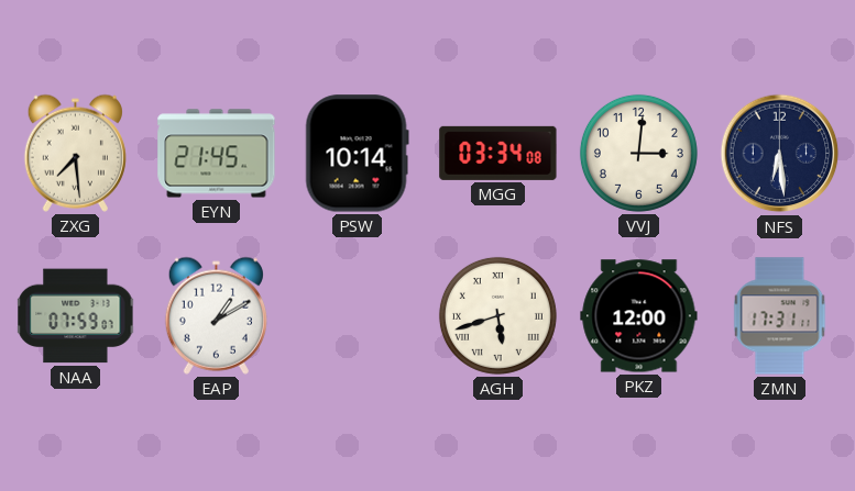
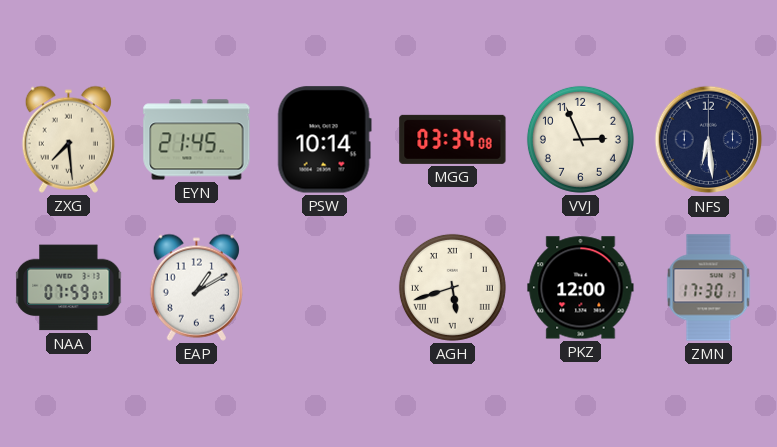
VVJ: 3:01 -> 2:56
ZMN: 17:31 -> 17:30
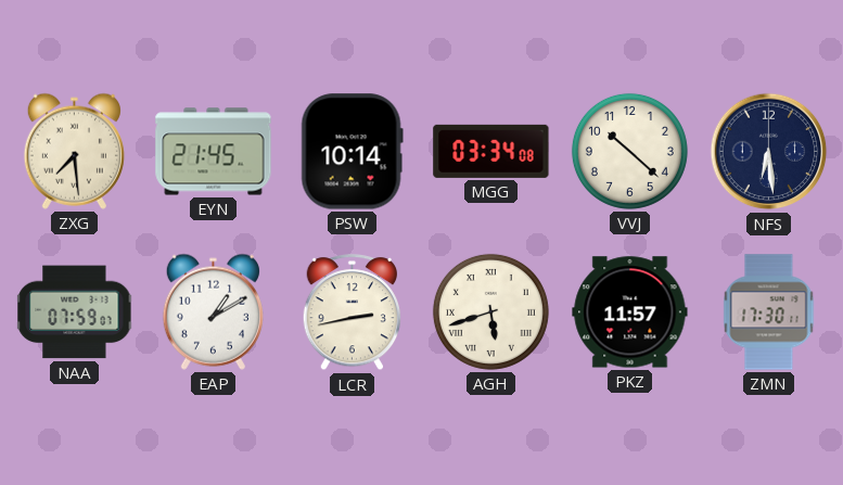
VVJ: 2:56 -> 10:22
LCR: none -> 2:43
PKZ: 12:00 -> 11:57
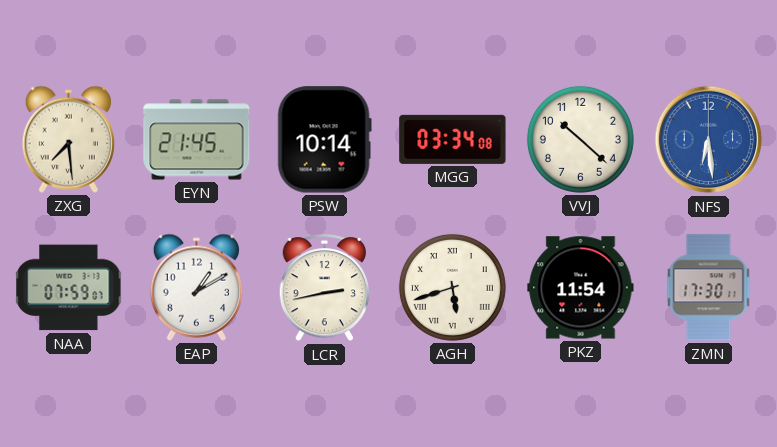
NFS dial: navy -> blue
PKZ: 11:57 -> 11:54
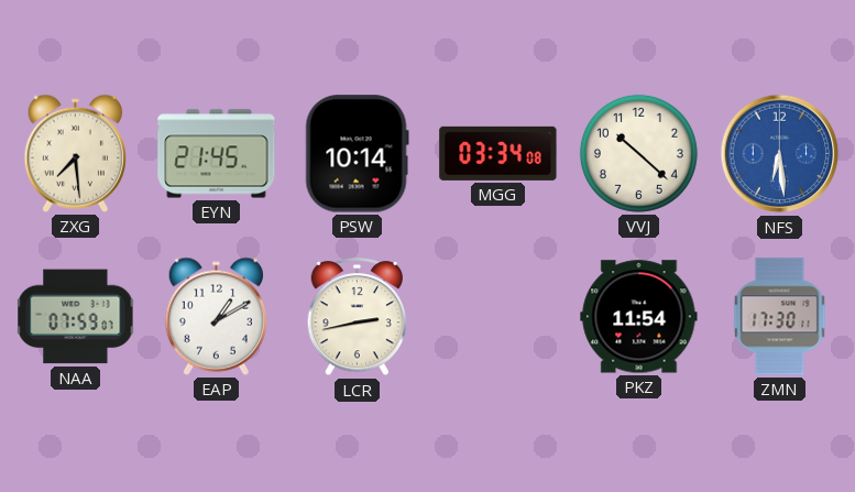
AGH: 5:42 -> none
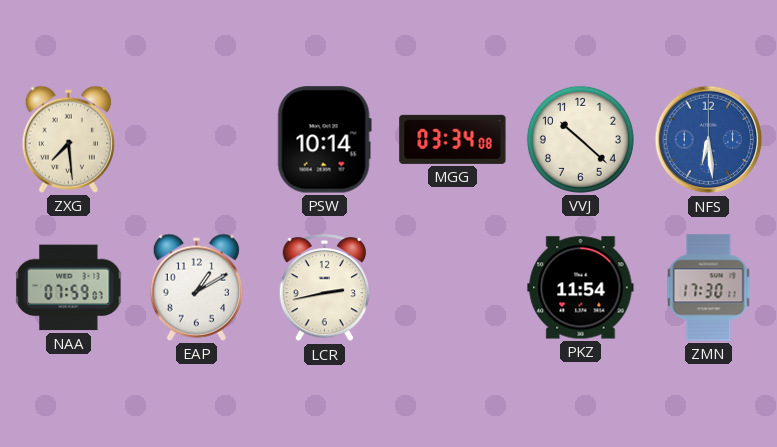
EYN: 21:45 -> none
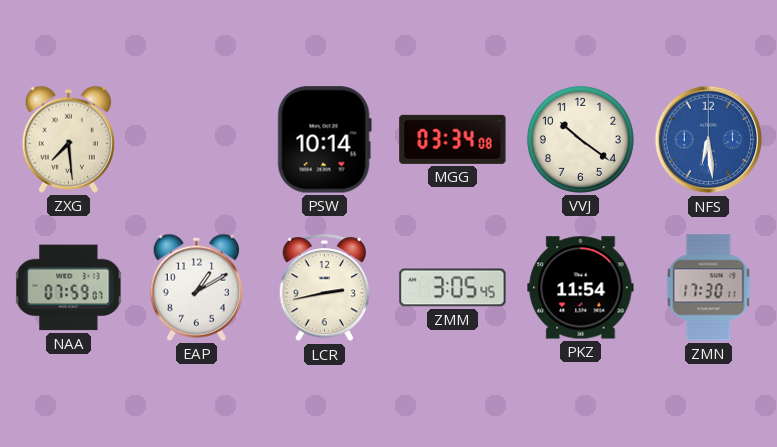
VVJ: 10:22 -> 10:21
ZMM: none -> 3:05
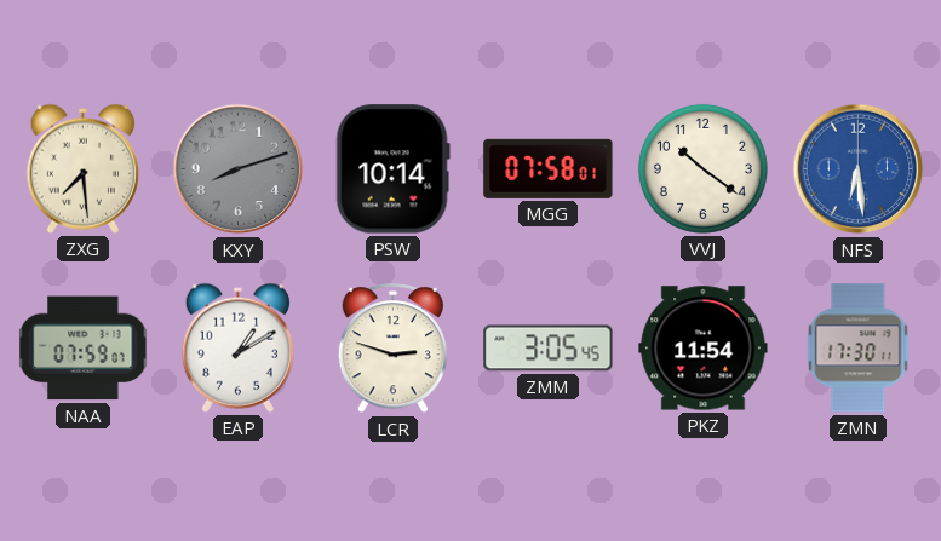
KXY: none -> 8:12
MGG: 03:34 -> 07:58
LCR: 2:43 -> 2:48
